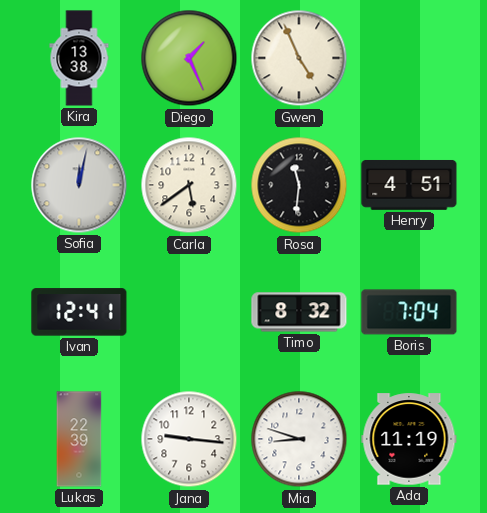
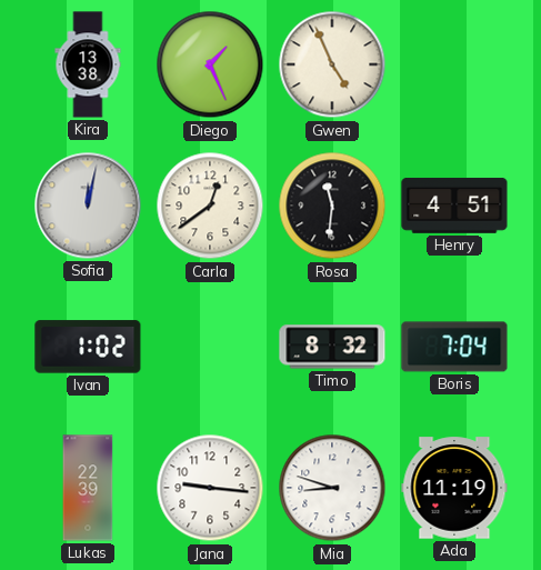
Carla: 5:39 -> 12:39
Ivan: 12:41 -> 1:02
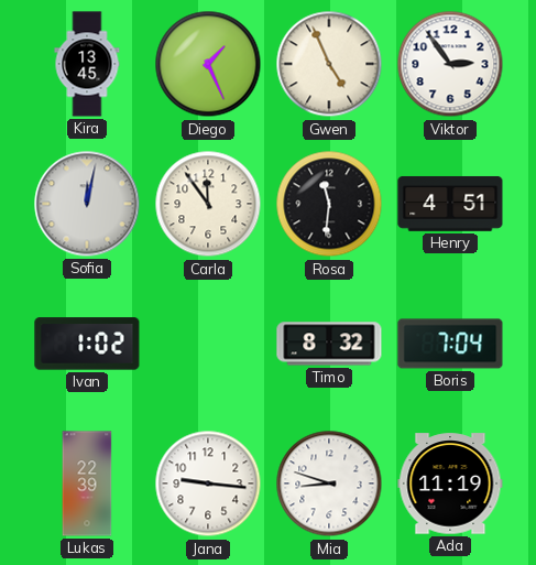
Kira: 13:38 -> 13:45
Viktor: none -> 2:54
Carla: 12:39 -> 11:54
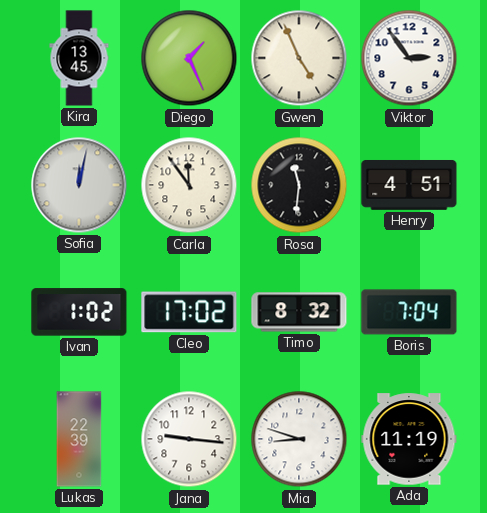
Cleo: none -> 17:02
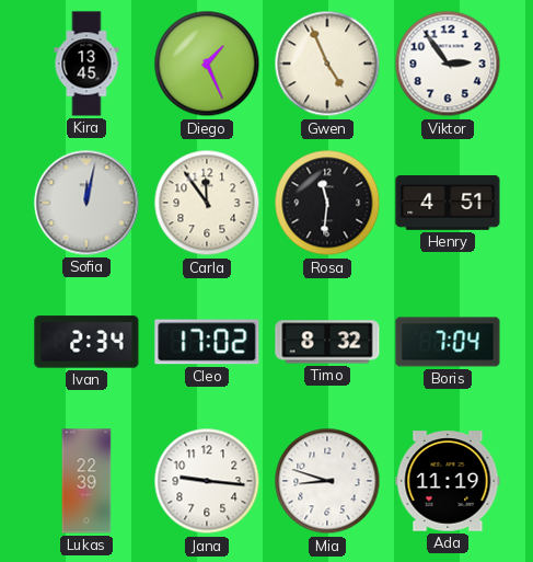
Ivan: 1:02 -> 2:34
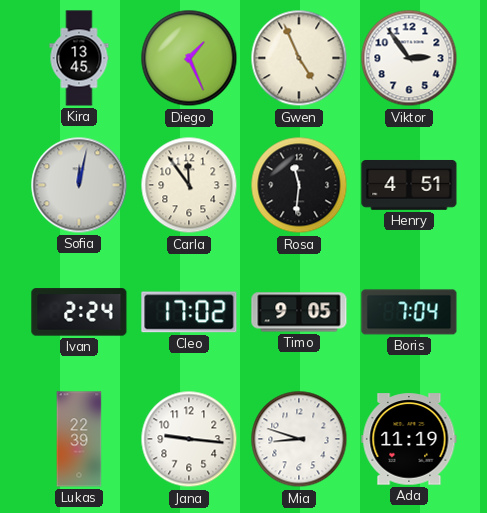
Ivan: 2:34 -> 2:24
Timo: 8:32 -> 9:05
